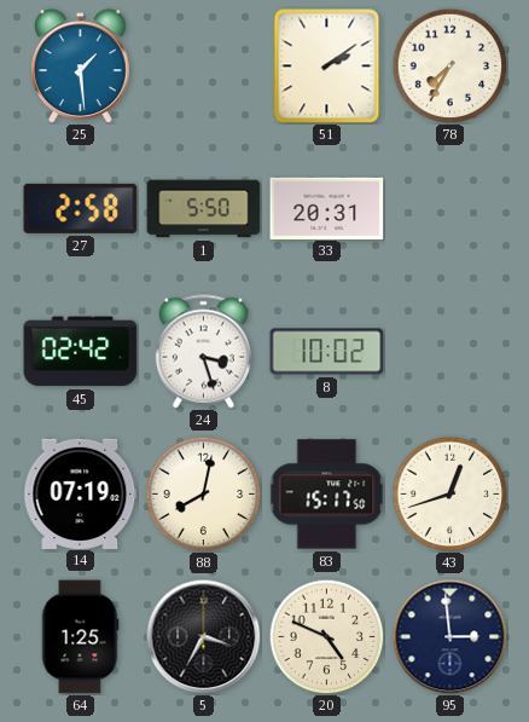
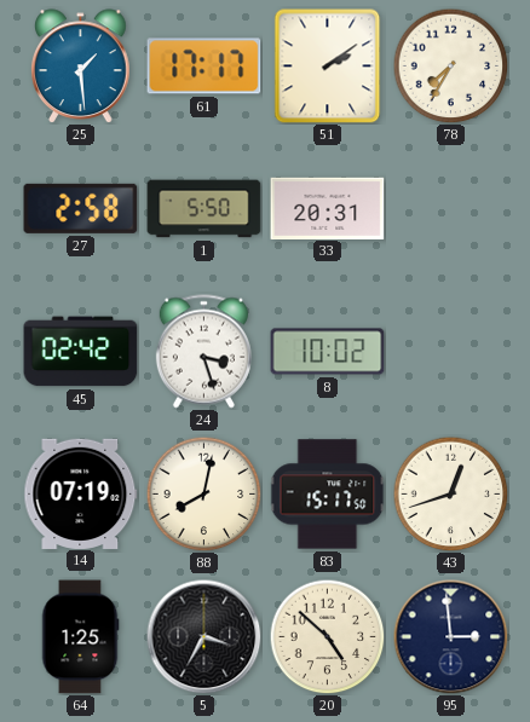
61: none -> 17:17
20: 4:49 -> 4:52
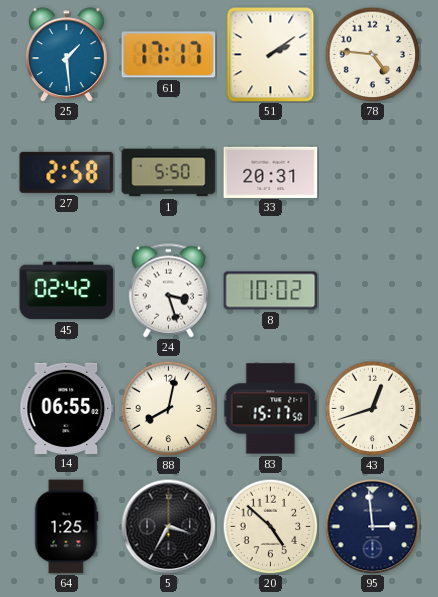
78: 7:35 -> 4:46
14: 07:19 -> 06:55
